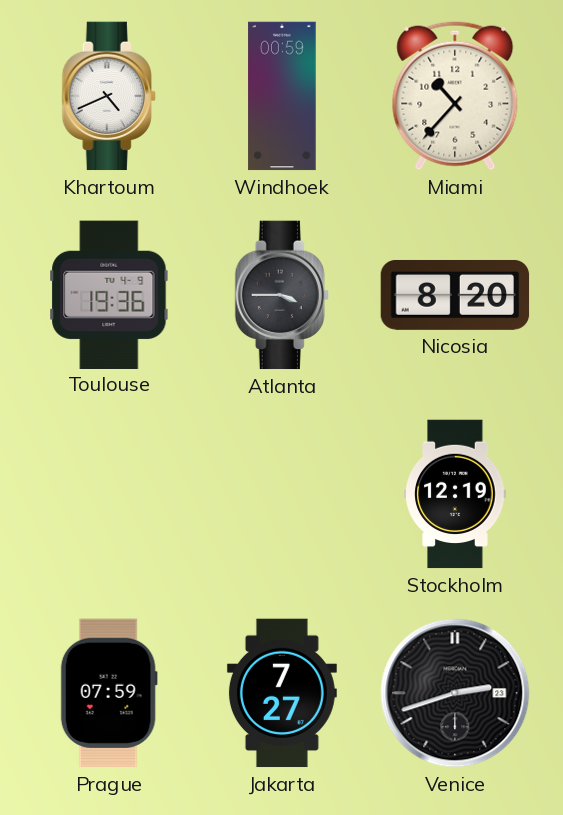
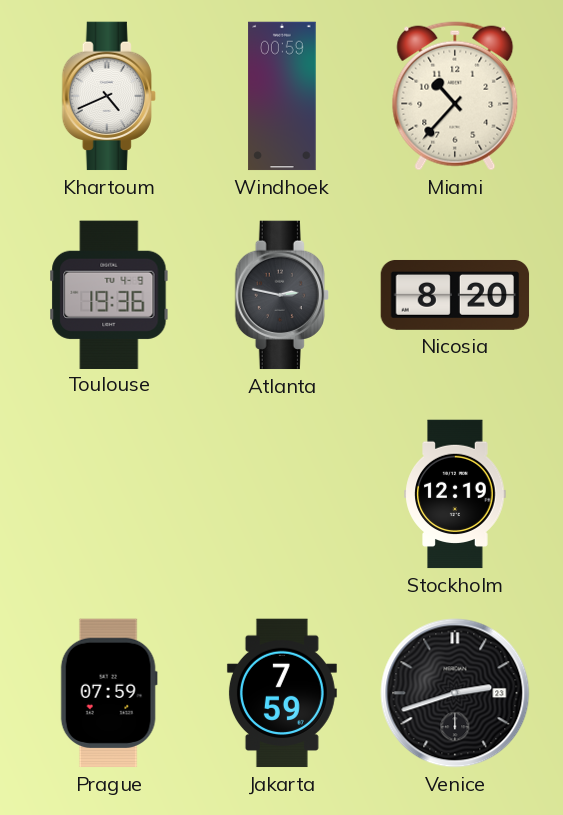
Atlanta: 3:45 -> 2:47
Jakarta: 7:27 -> 7:59
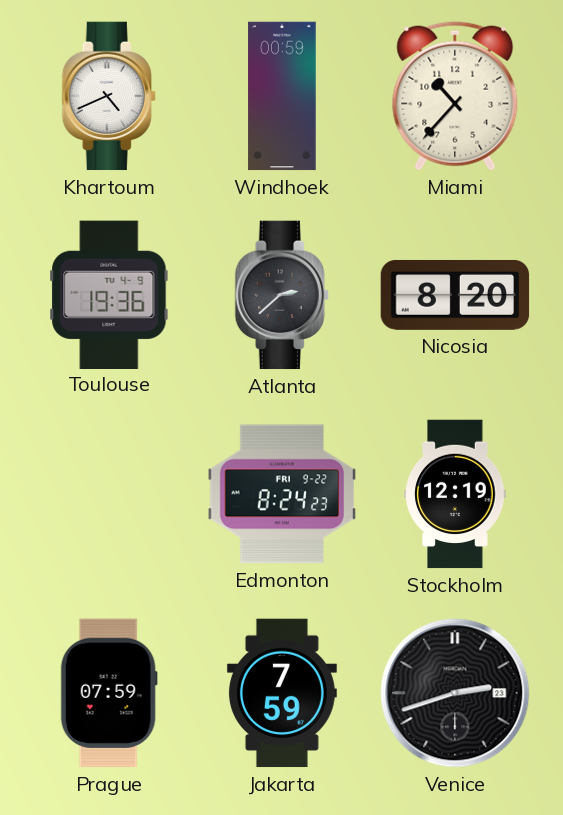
Atlanta: 2:47 -> 2:38
Edmonton: none -> 8:24
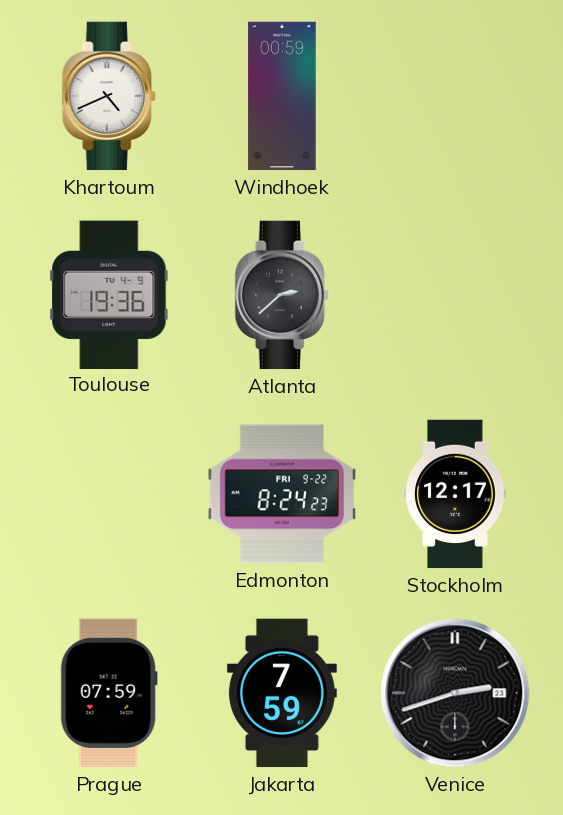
Miami: 10:37 -> none
Nicosia: 8:20 -> none
Stockholm: 12:19 -> 12:17
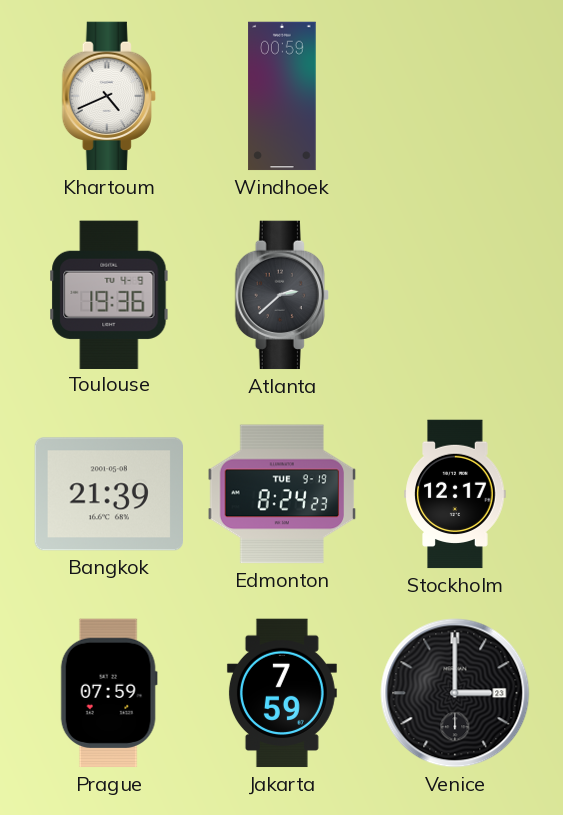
Bangkok: none -> 21:39
Edmonton date: FRI 9-22 -> TUE 9-19
Venice: 2:42 -> 3:00
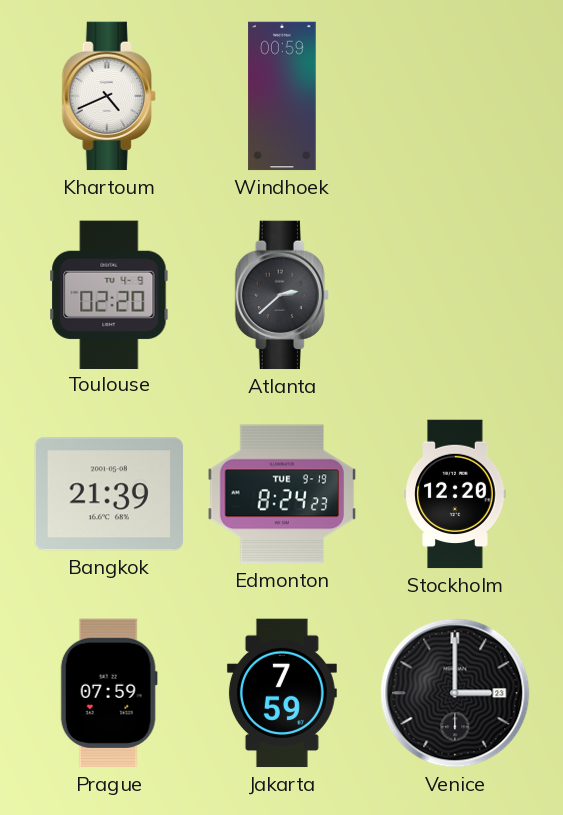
Toulouse: 19:36 -> 02:20
Stockholm: 12:17 -> 12:20
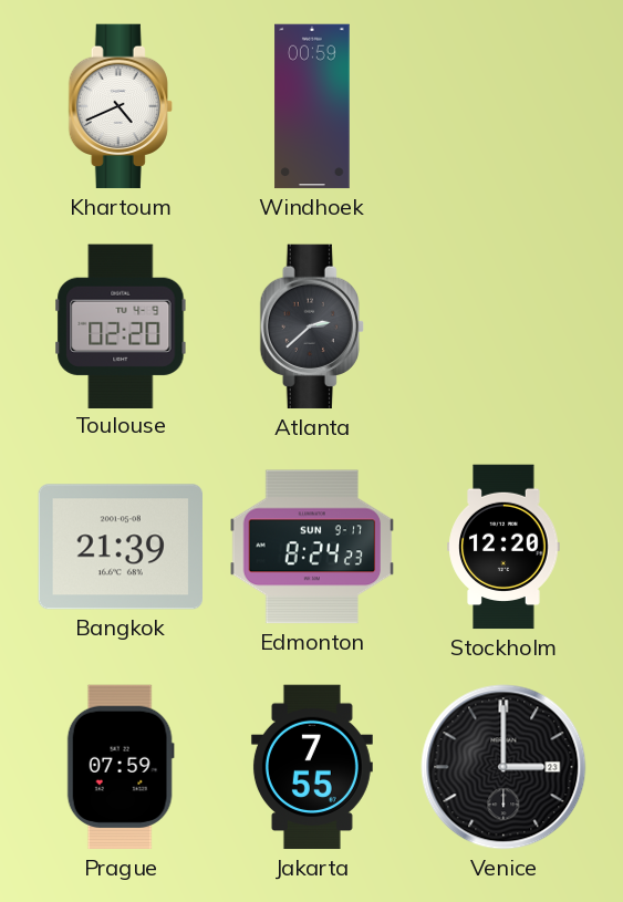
Edmonton date: TUE 9-19 -> SUN 9-17
Jakarta: 7:59 -> 7:55
